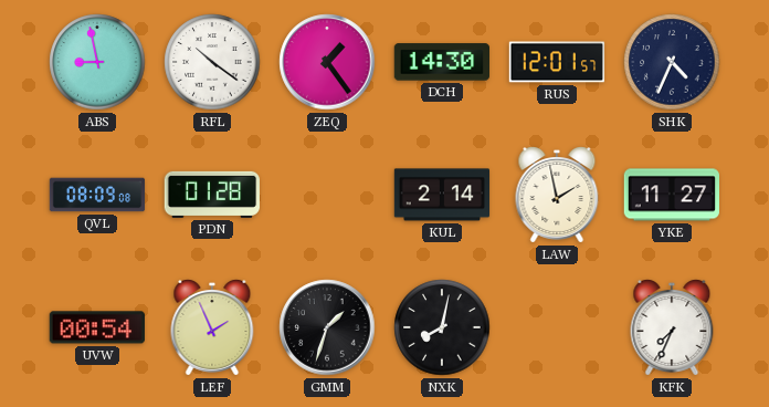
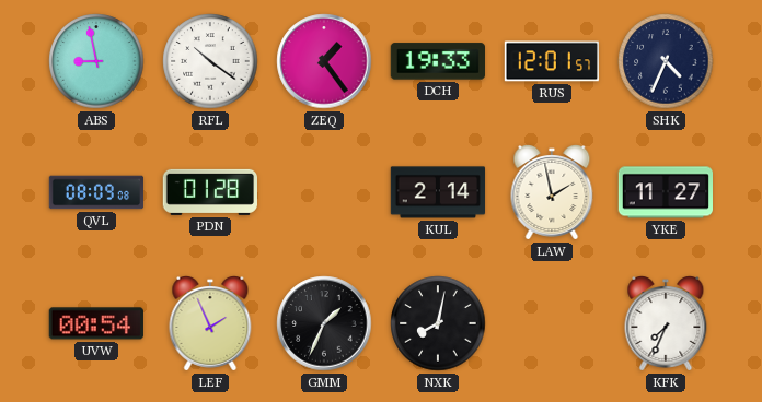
DCH: 14:30 -> 19:33
GMM: 1:33 -> 1:34
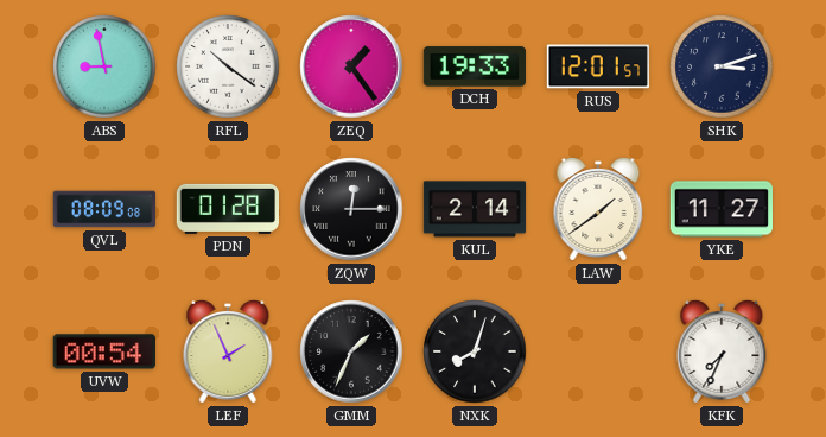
SHK: 4:34 -> 3:12
ZQW: none -> 12:15
LAW: 1:58 -> 1:39
NXK: 8:02 -> 8:03
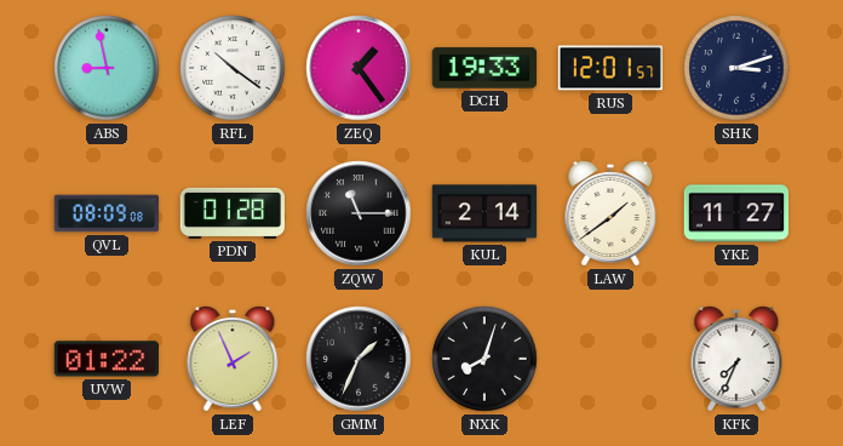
ZQW: 12:15 -> 11:15
UVW: 00:54 -> 01:22
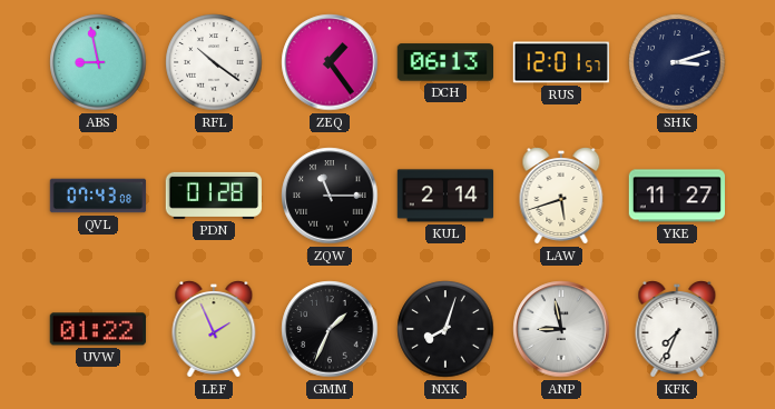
DCH: 19:33 -> 06:13
QVL: 08:09 -> 07:43
LAW: 1:39 -> 5:42
ANP: none -> 8:58
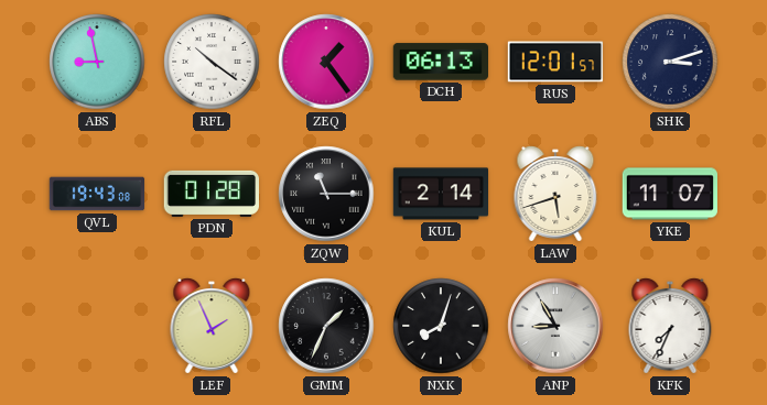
QVL: 07:43 -> 19:43
YKE: 11:27 -> 11:07
UVW: 01:22 -> none
ANP: 8:58 -> 8:55
